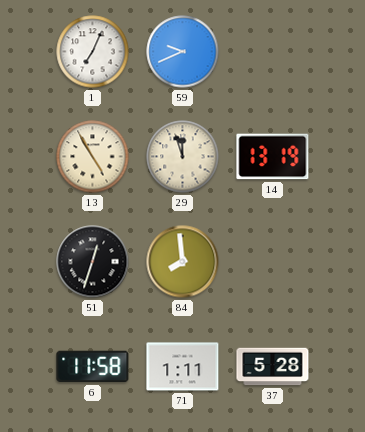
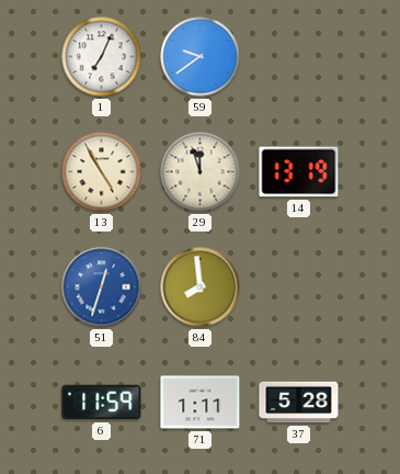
59: 9:41 -> 9:39
51 dial: black -> blue
6: 11:58 -> 11:59
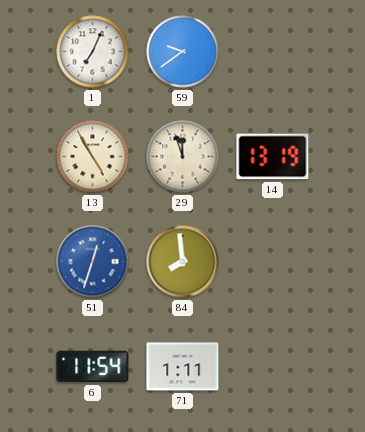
6: 11:59 -> 11:54
37: 5:28 -> none
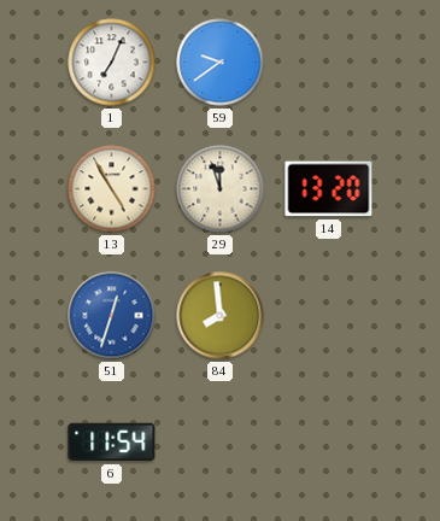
14: 13:19 -> 13:20
71: 1:11 -> none
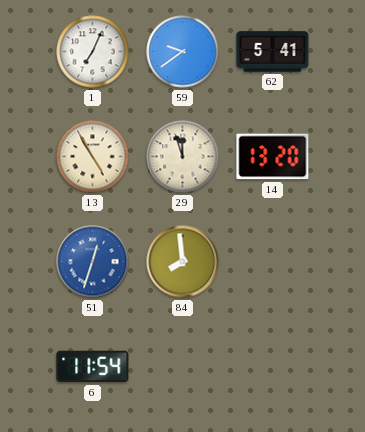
62: none -> 5:41
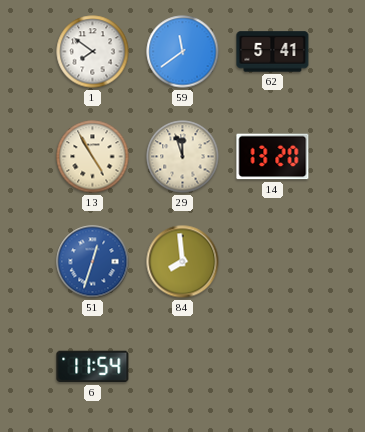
1: 7:04 -> 7:51
59: 9:39 -> 11:39
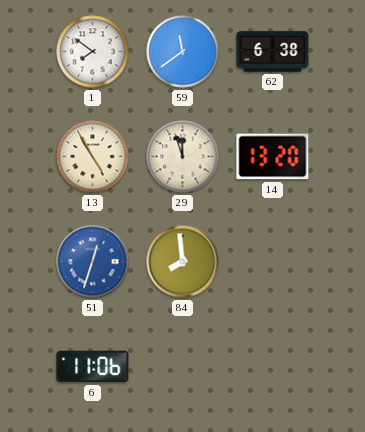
62: 5:41 -> 6:38
6: 11:54 -> 11:06
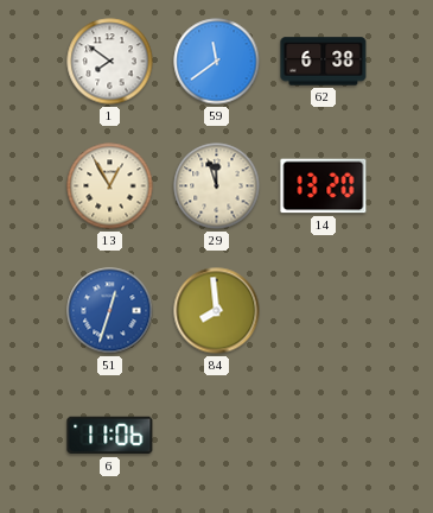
13: 4:55 -> 12:55
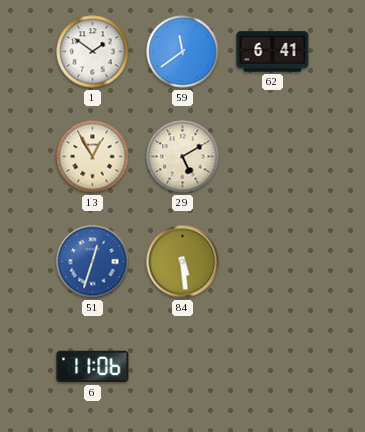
1: 7:51 -> 1:51
62: 6:38 -> 6:41
29: 11:57 -> 5:10
14: 13:20 -> none
84: 7:59 -> 5:29
